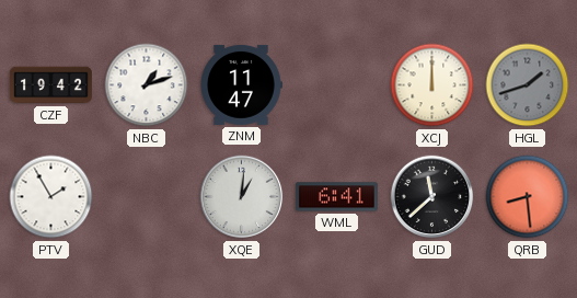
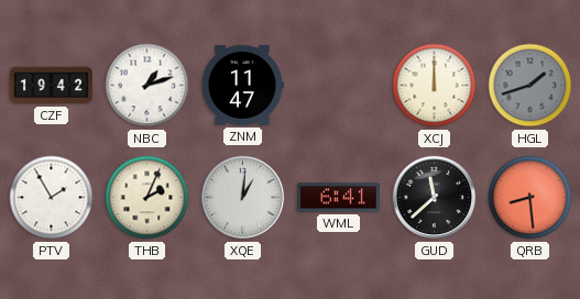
THB: none -> 2:04
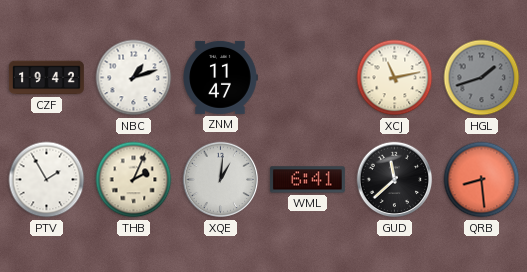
XCJ: 12:00 -> 11:13
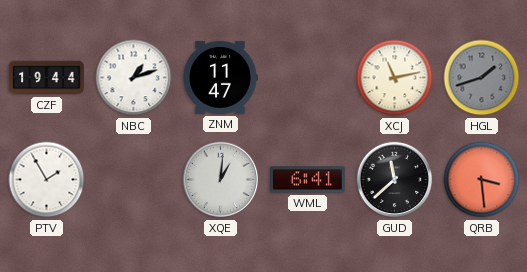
CZF: 19:42 -> 19:44
THB: 2:04 -> none
QRB: 8:29 -> 3:29
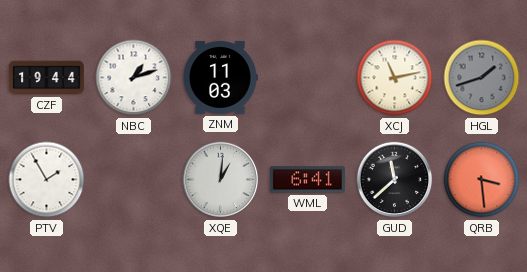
ZNM: 11:47 -> 11:03
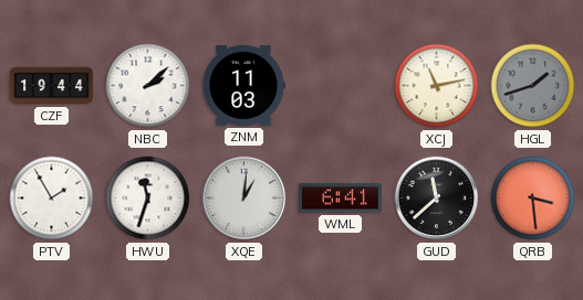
NBC: 1:12 -> 2:08
HWU: none -> 11:33
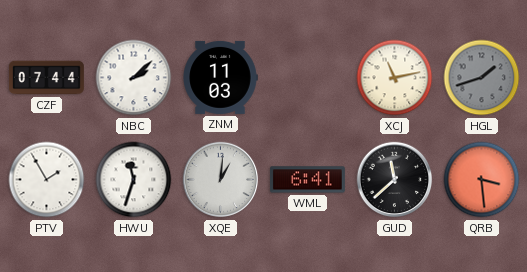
CZF: 19:44 -> 07:44
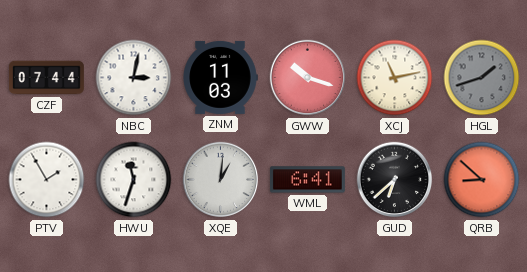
NBC: 2:08 -> 3:02
GWW: none -> 10:18
GUD: 11:38 -> 6:38
QRB: 3:29 -> 8:52
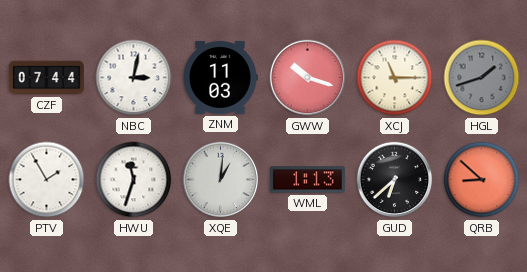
XCJ: 11:13 -> 11:15
WML: 6:41 -> 1:13
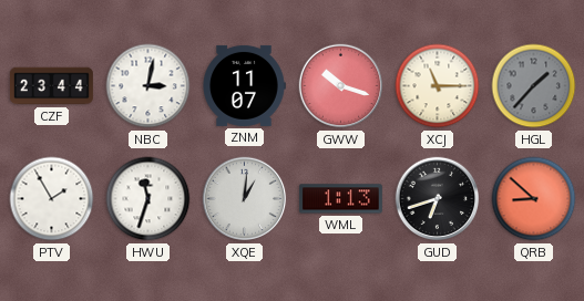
CZF: 07:44 -> 23:44
ZNM: 11:03 -> 11:07
HGL: 1:42 -> 1:37
GUD: 6:38 -> 6:42
